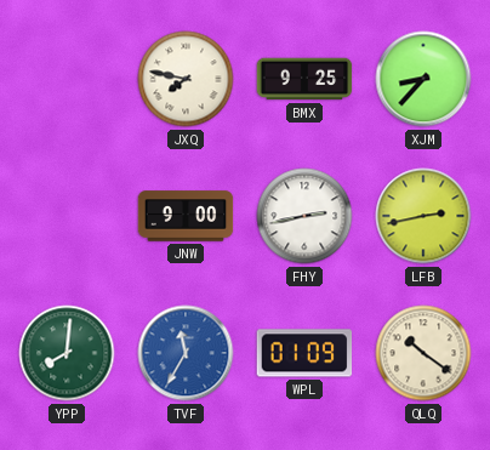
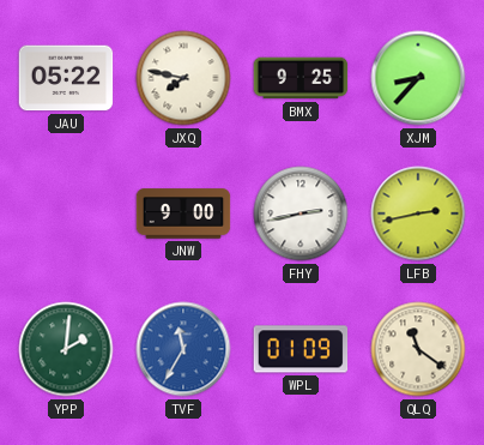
JAU: none -> 05:22
YPP: 8:01 -> 2:01
QLQ: 10:21 -> 11:21
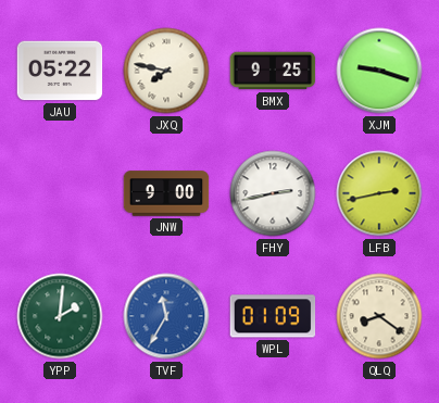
XJM: 8:37 -> 9:18
QLQ: 11:21 -> 8:21
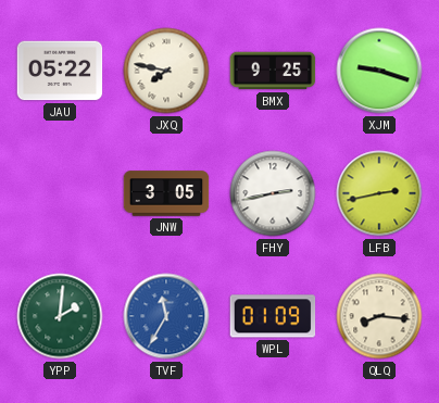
JNW: 9:00 -> 3:05
QLQ: 8:21 -> 8:16
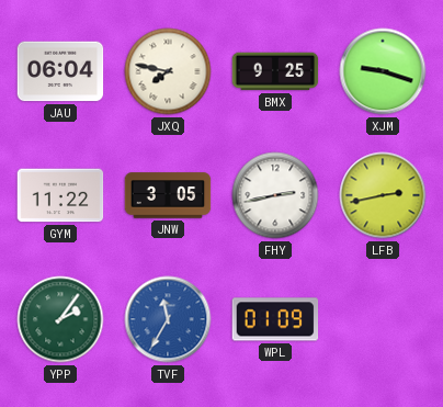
JAU: 05:22 -> 06:04
GYM: none -> 11:22
YPP: 2:01 -> 2:06
QLQ: 8:16 -> none
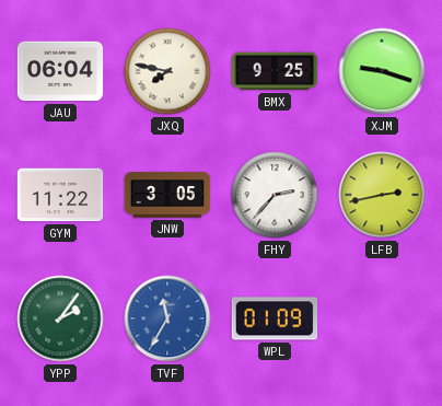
FHY: 2:43 -> 2:37
